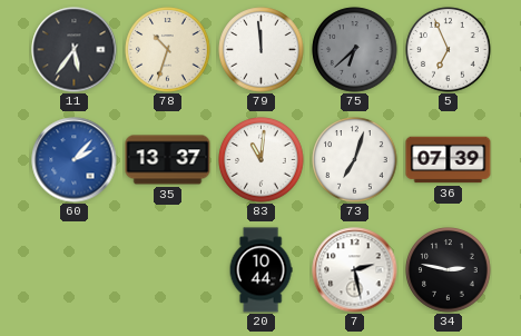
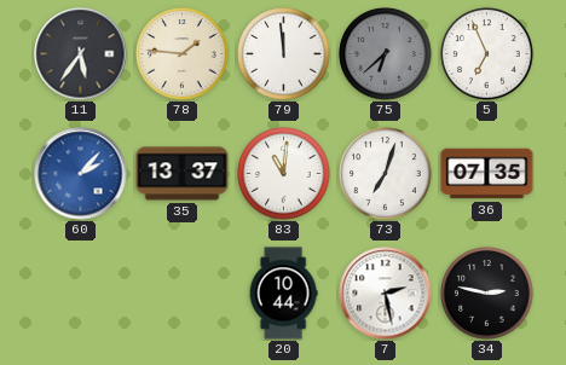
78: 10:33 -> 1:46
36: 07:39 -> 07:35
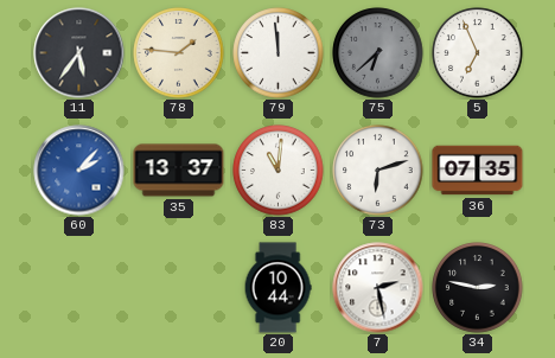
73: 7:03 -> 6:12
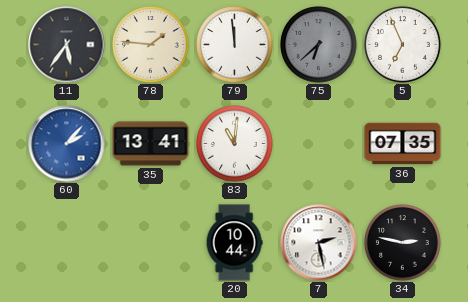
35: 13:37 -> 13:41
73: 6:12 -> none
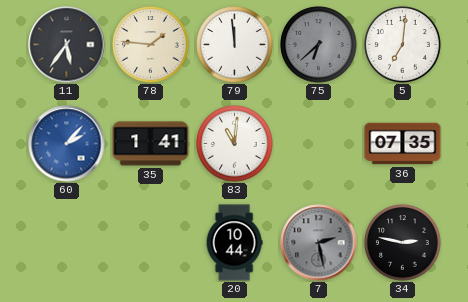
5: 6:56 -> 7:01
35: 13:41 -> 1:41
7 dial: white -> grey
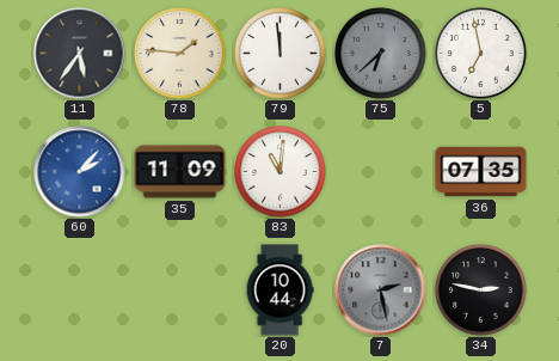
5: 7:01 -> 6:58
35: 1:41 -> 11:09
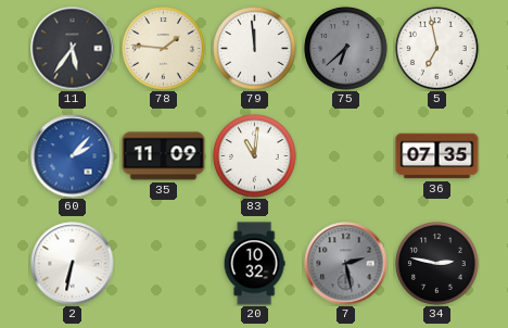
2: none -> 6:32
20: 10:44 -> 10:32
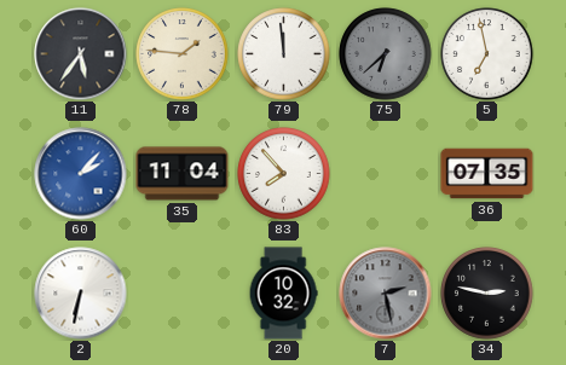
35: 11:09 -> 11:04
83: 11:01 -> 7:53
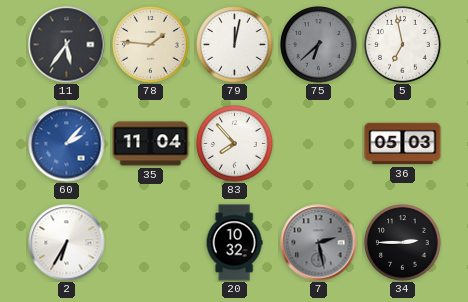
79: 11:59 -> 12:02
36: 07:35 -> 05:03
2: 6:32 -> 6:35
34: 2:47 -> 2:45
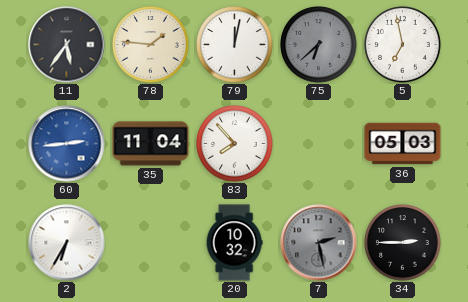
60: 2:07 -> 2:44
